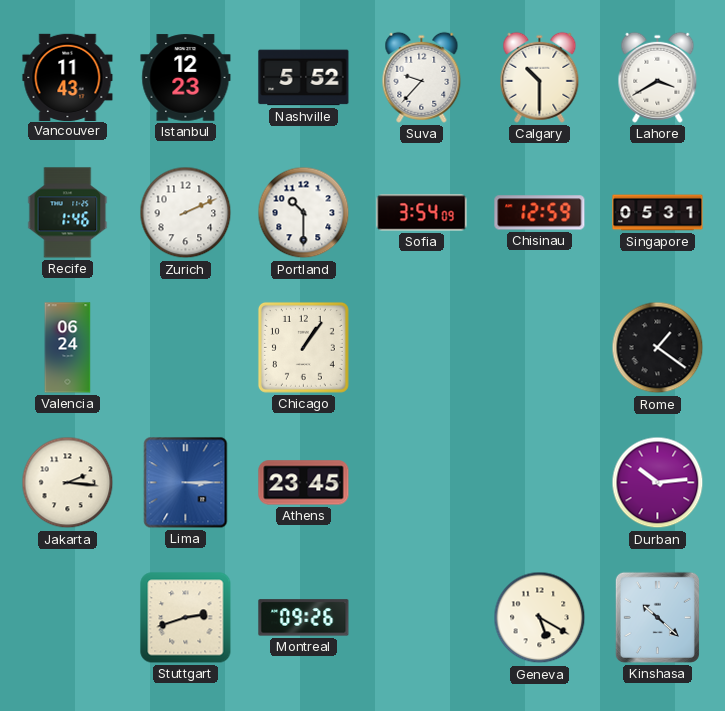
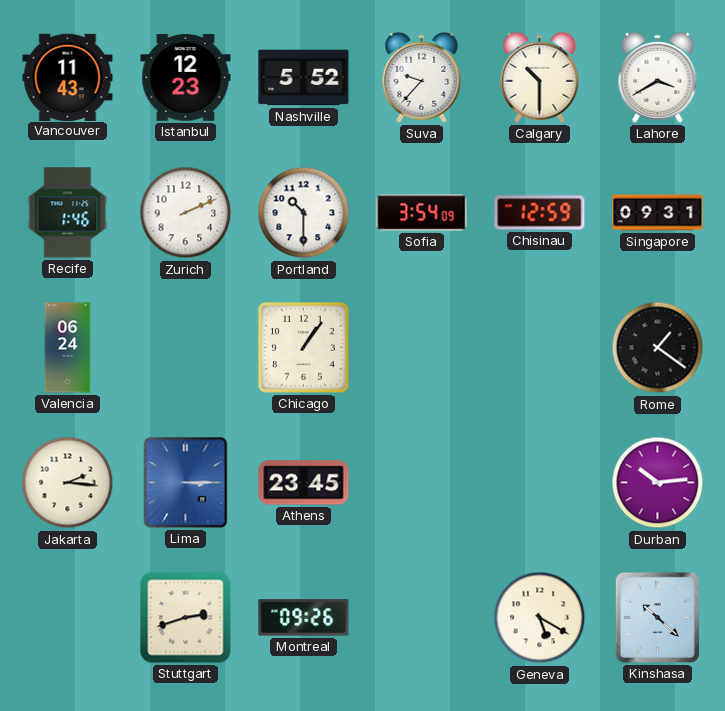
Singapore: 05:31 -> 09:31
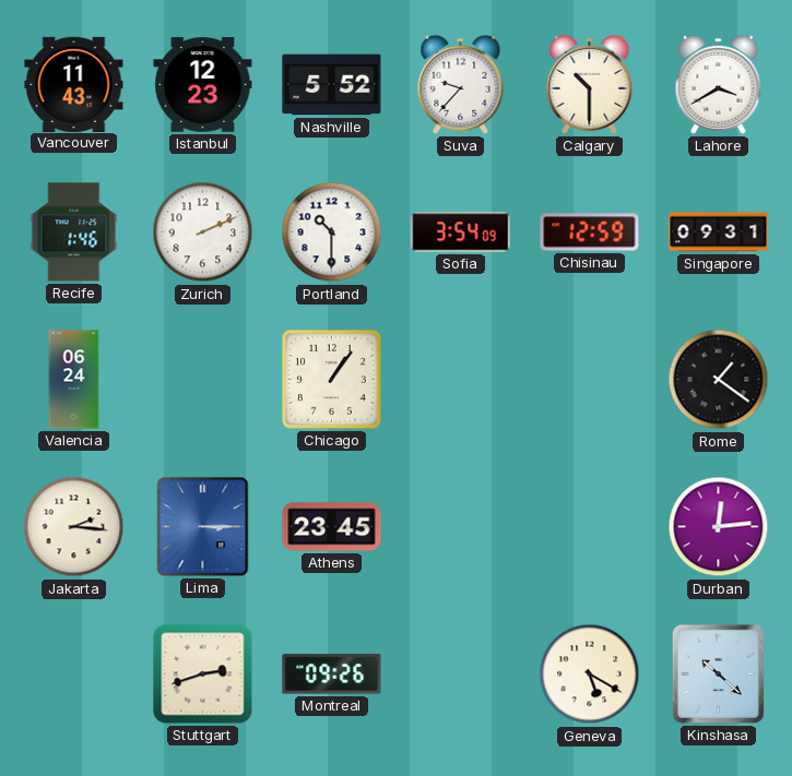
Durban: 10:14 -> 12:14
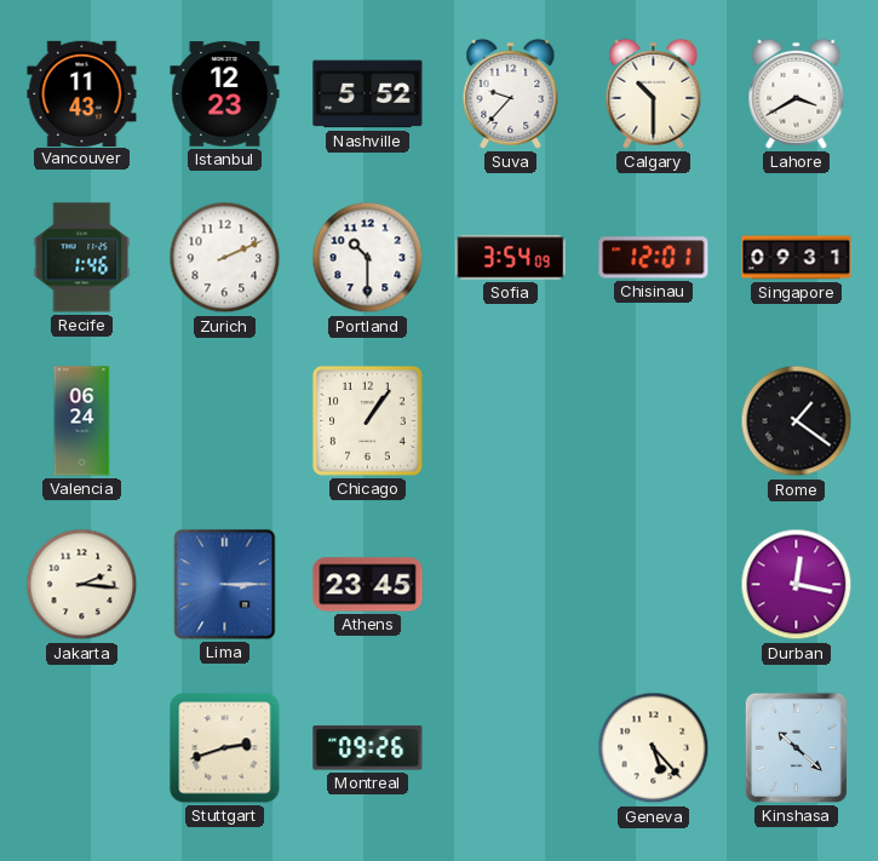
Chisinau: 12:59 -> 12:01
Durban: 12:14 -> 12:17
Geneva: 5:20 -> 5:23
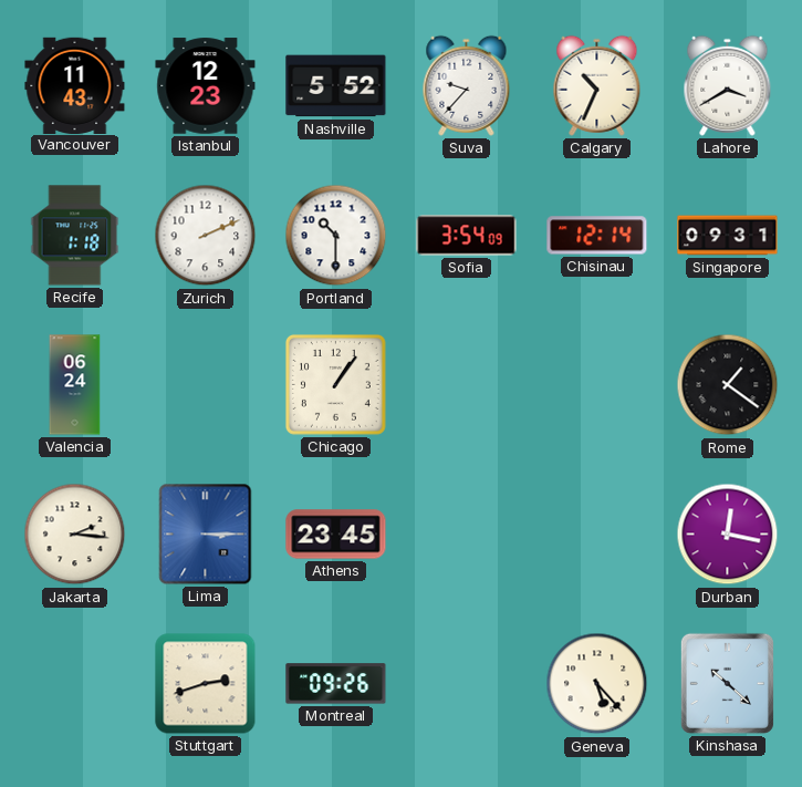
Calgary: 10:30 -> 10:34
Recife: 1:46 -> 1:18
Chisinau: 12:01 -> 12:14
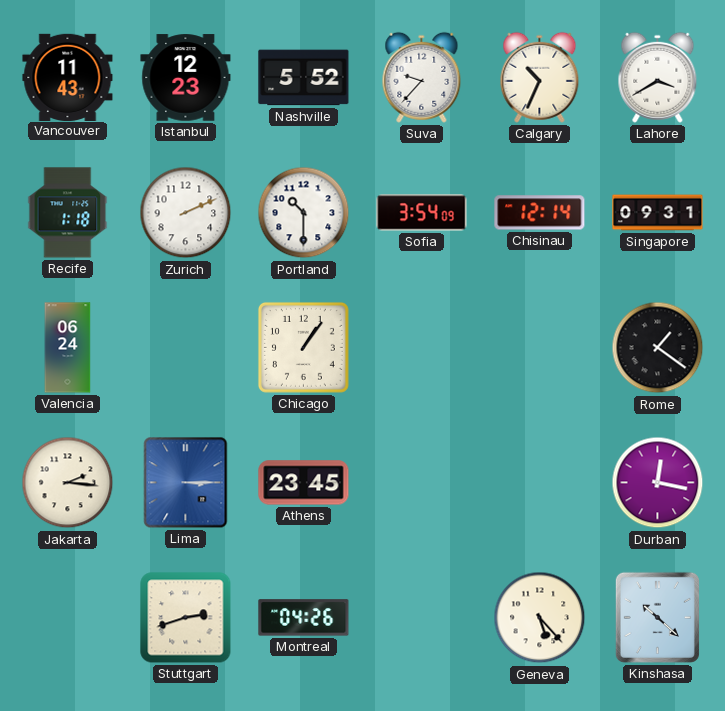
Montreal: 09:26 -> 04:26
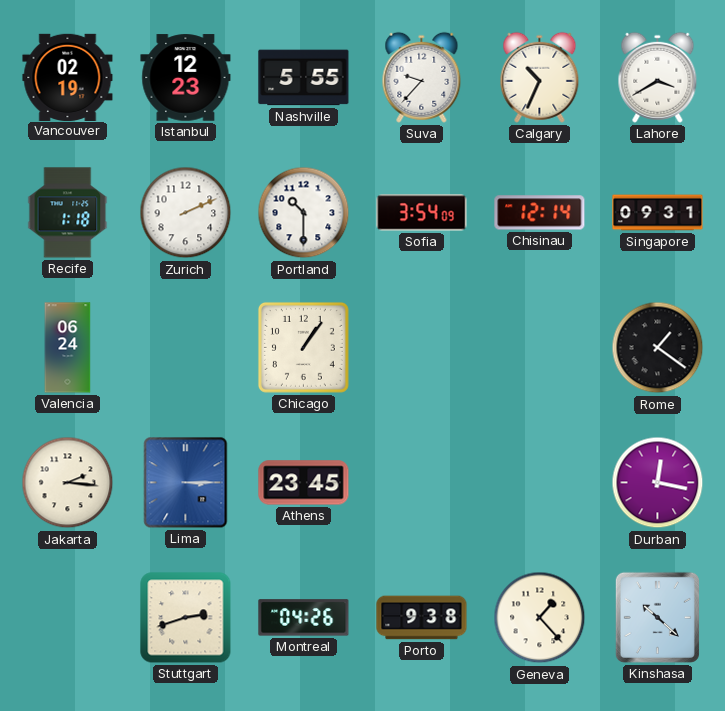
Vancouver: 11:43 -> 02:19
Nashville: 5:52 -> 5:55
Porto: none -> 9:38
Geneva: 5:23 -> 1:23
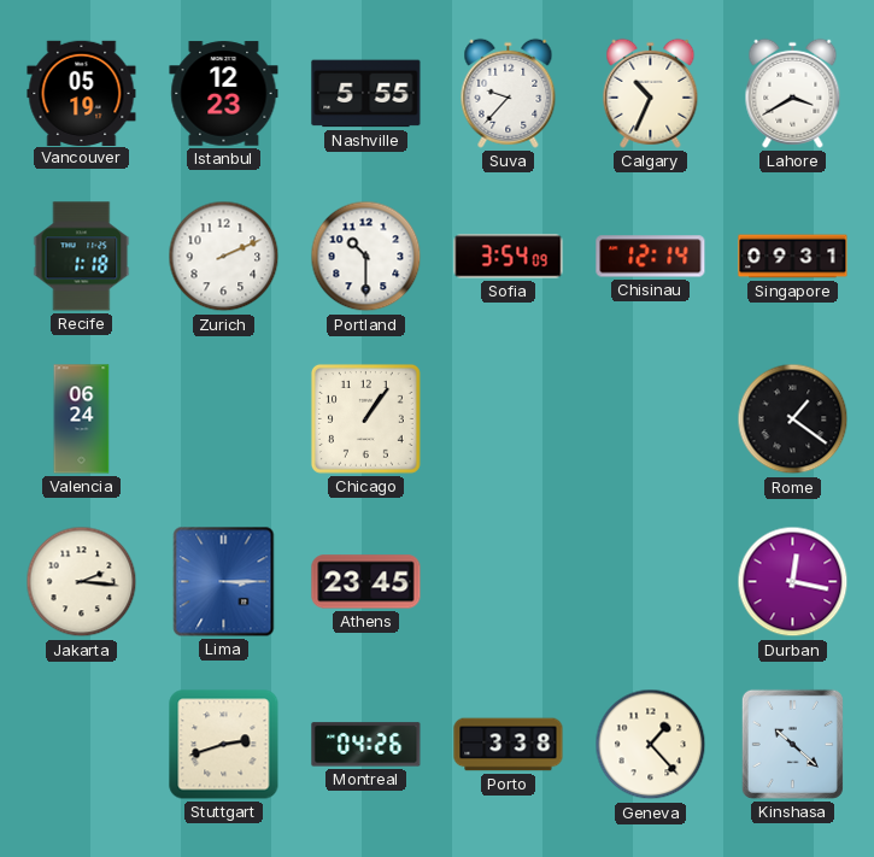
Vancouver: 02:19 -> 05:19
Porto: 9:38 -> 3:38
